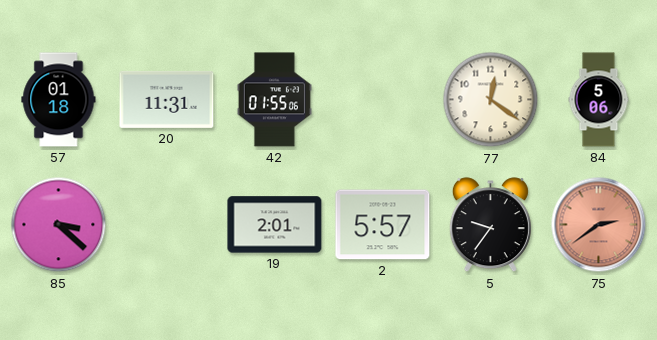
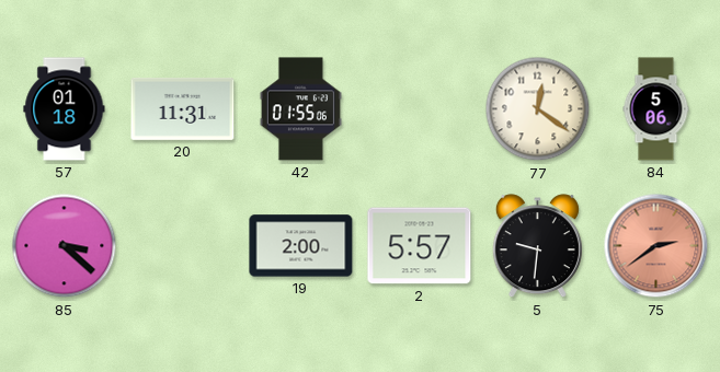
19: 2:01 -> 2:00
5: 9:36 -> 9:31
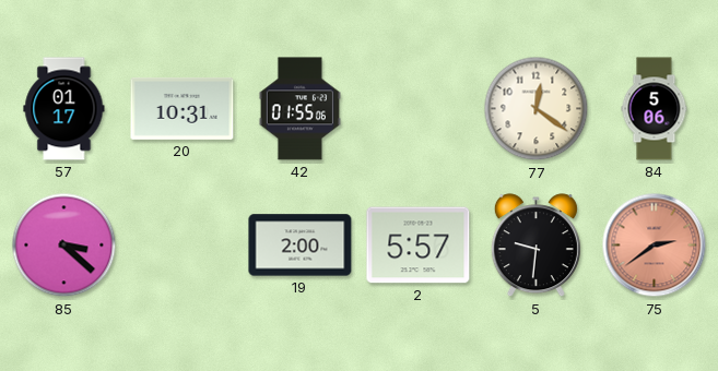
57: 01:18 -> 01:17
20: 11:31 -> 10:31
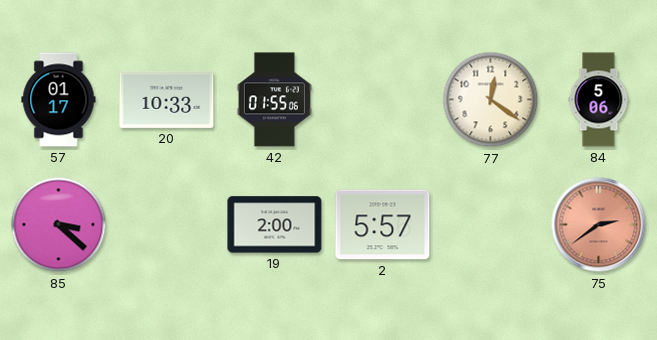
20: 10:31 -> 10:33
5: 9:31 -> none
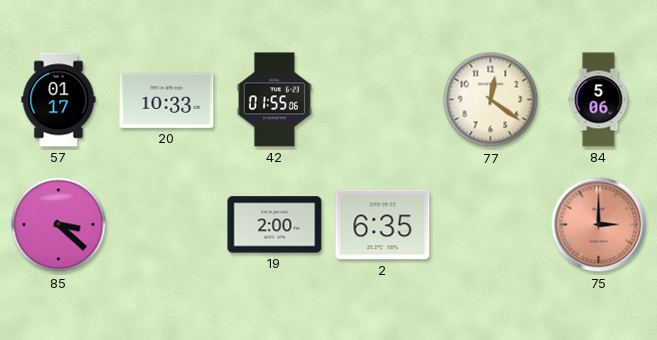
2: 5:57 -> 6:35
75: 2:39 -> 3:00
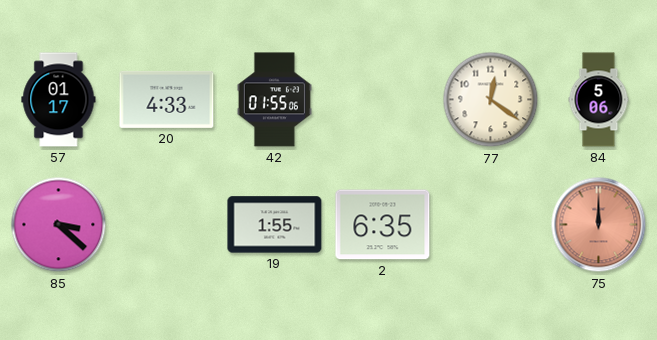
20: 10:33 -> 4:33
19: 2:00 -> 1:55
75: 3:00 -> 12:00
